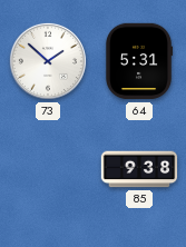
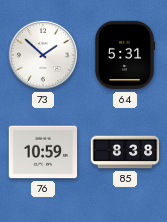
76: none -> 10:59
85: 9:38 -> 8:38
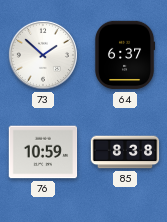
64: 5:31 -> 6:37
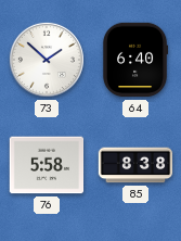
64: 6:37 -> 6:40
76: 10:59 -> 5:58
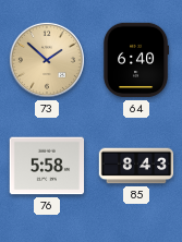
73 dial: white -> champagne
85: 8:38 -> 8:43
